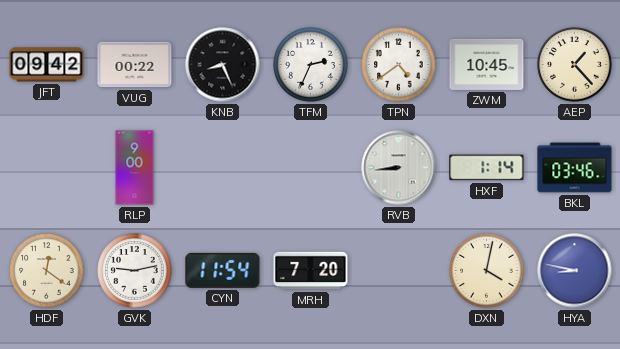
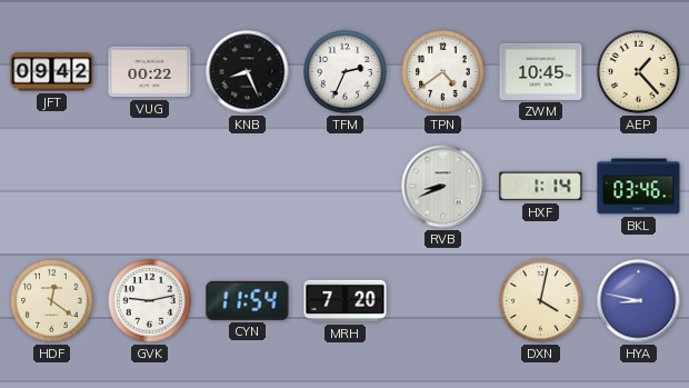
RLP: 9:00 -> none
RVB: 8:44 -> 8:41
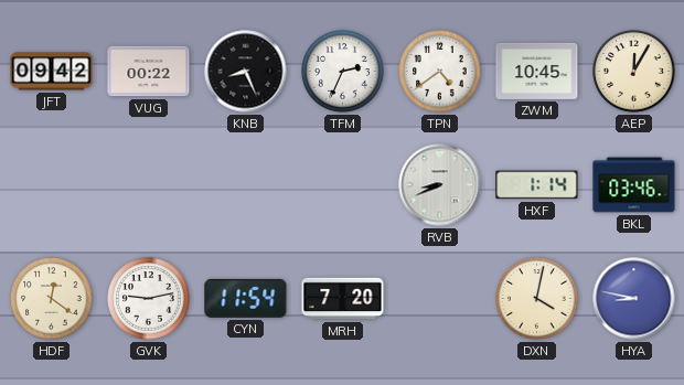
AEP: 1:23 -> 12:05
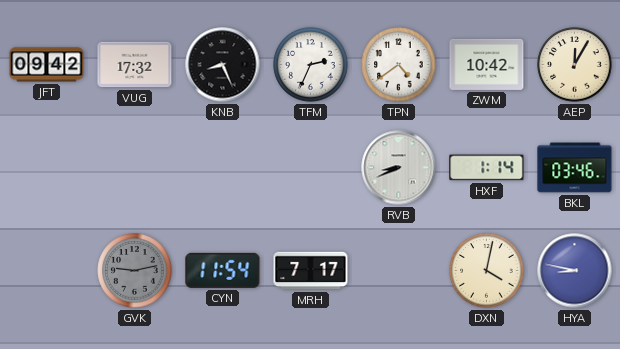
VUG: 00:22 -> 17:32
ZWM: 10:45 -> 10:42
HDF: 12:21 -> none
GVK dial: white -> grey
MRH: 7:20 -> 7:17
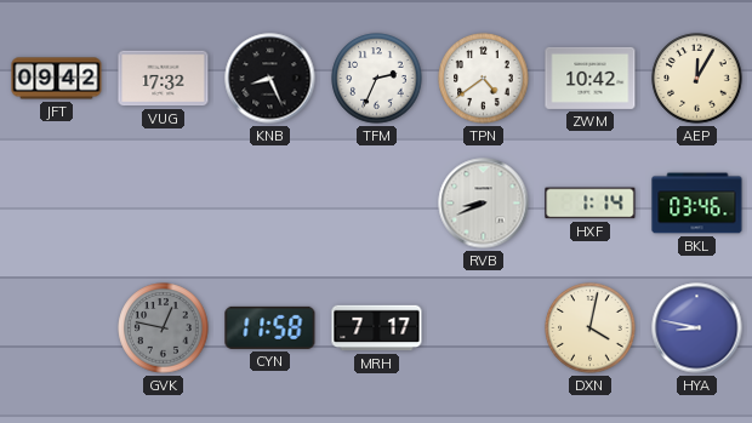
GVK: 9:13 -> 12:47
CYN: 11:54 -> 11:58
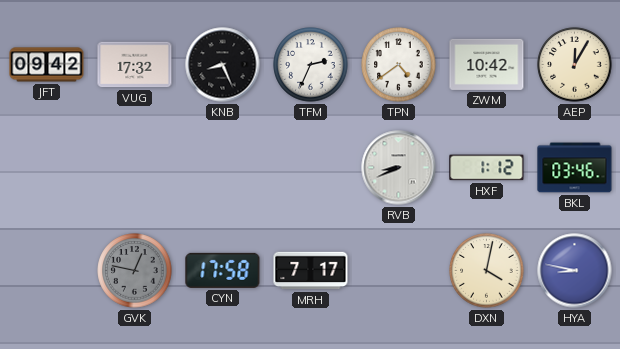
HXF: 1:14 -> 1:12
CYN: 11:58 -> 17:58
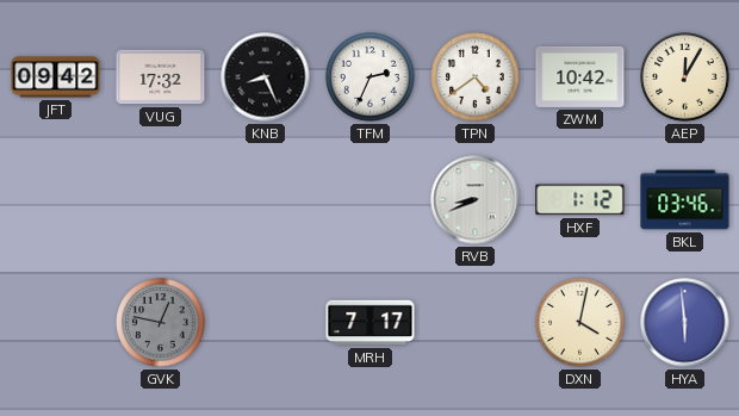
CYN: 17:58 -> none
HYA: 8:47 -> 5:59
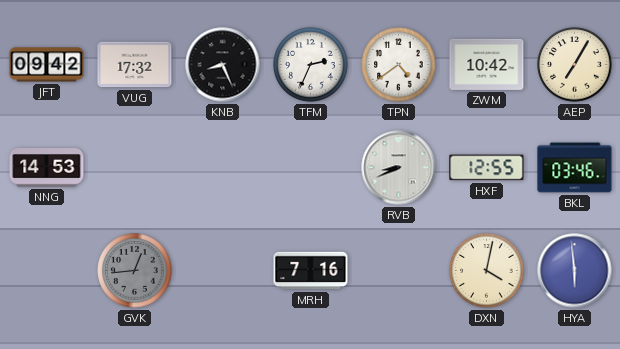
AEP: 12:05 -> 7:05
NNG: none -> 14:53
HXF: 1:12 -> 12:55
GVK: 12:47 -> 12:44
MRH: 7:17 -> 7:16
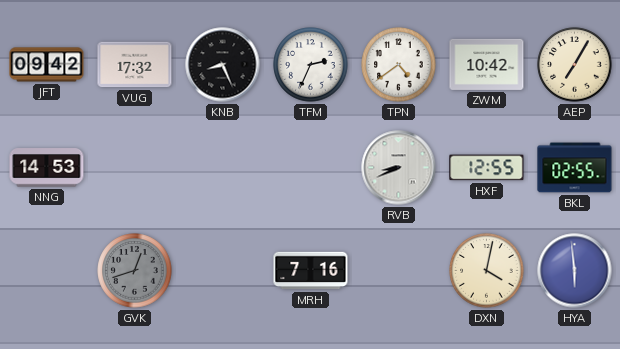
BKL: 03:46 -> 02:55
GVK: 12:44 -> 12:42
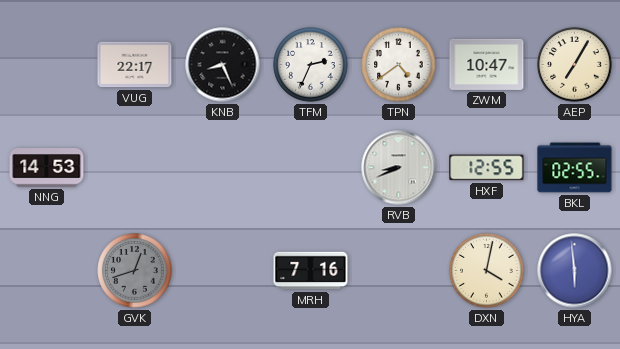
JFT: 09:42 -> none
VUG: 17:32 -> 22:17
ZWM: 10:42 -> 10:47
